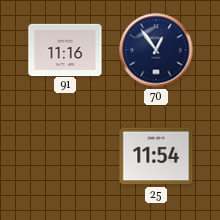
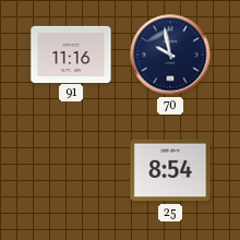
70: 12:54 -> 9:58
25: 11:54 -> 8:54
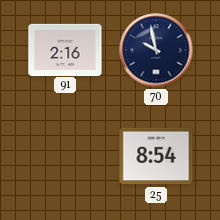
91: 11:16 -> 2:16
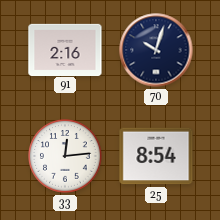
70: 9:58 -> 10:03
33: none -> 12:14
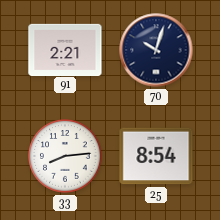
91: 2:16 -> 2:21
33: 12:14 -> 8:14
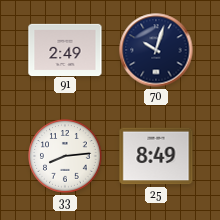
91: 2:21 -> 2:49
25: 8:54 -> 8:49
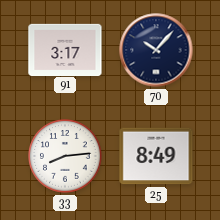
91: 2:49 -> 3:17
70: 10:03 -> 10:07
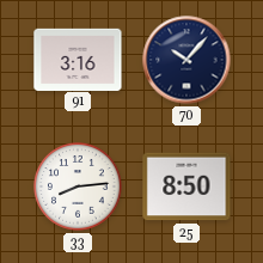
91: 3:17 -> 3:16
25: 8:49 -> 8:50
